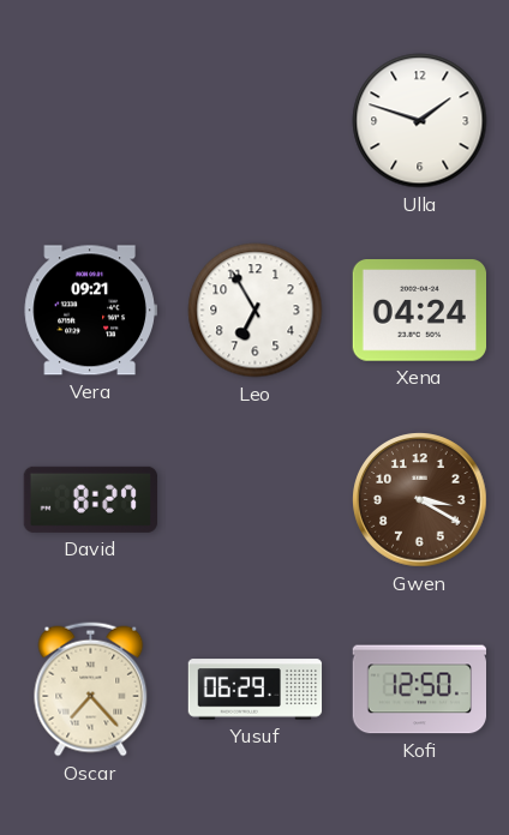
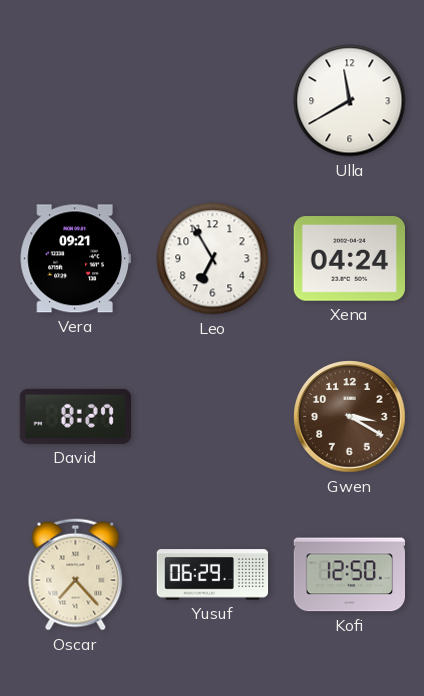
Ulla: 1:48 -> 11:40
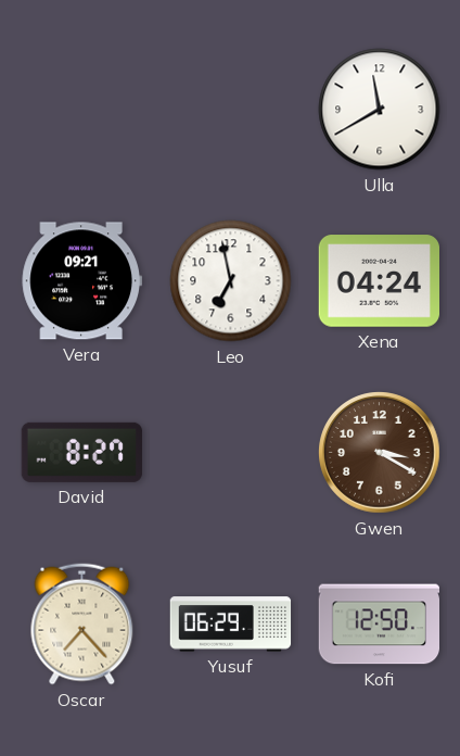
Leo: 6:55 -> 6:58
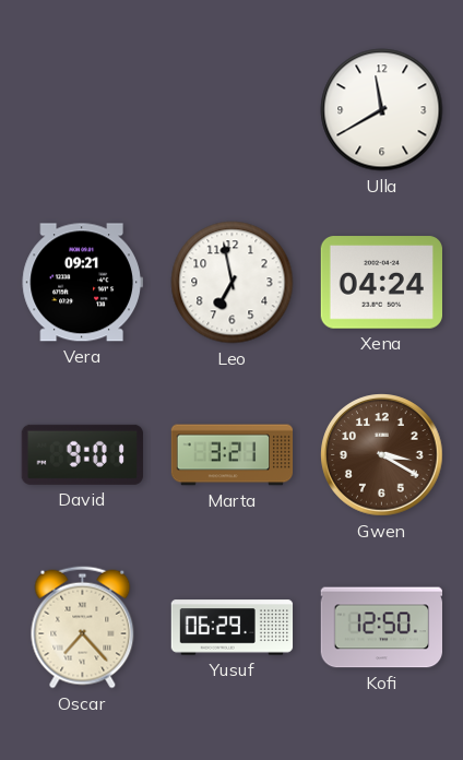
David: 8:27 -> 9:01
Marta: none -> 3:21
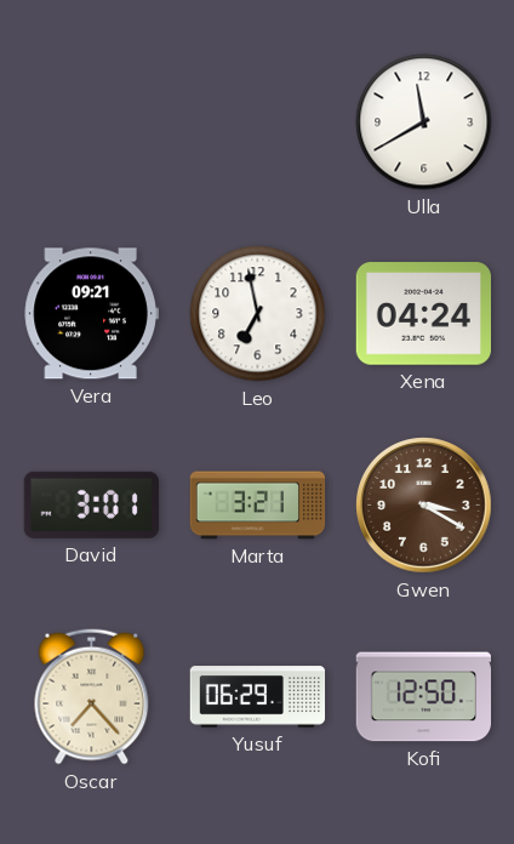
David: 9:01 -> 3:01
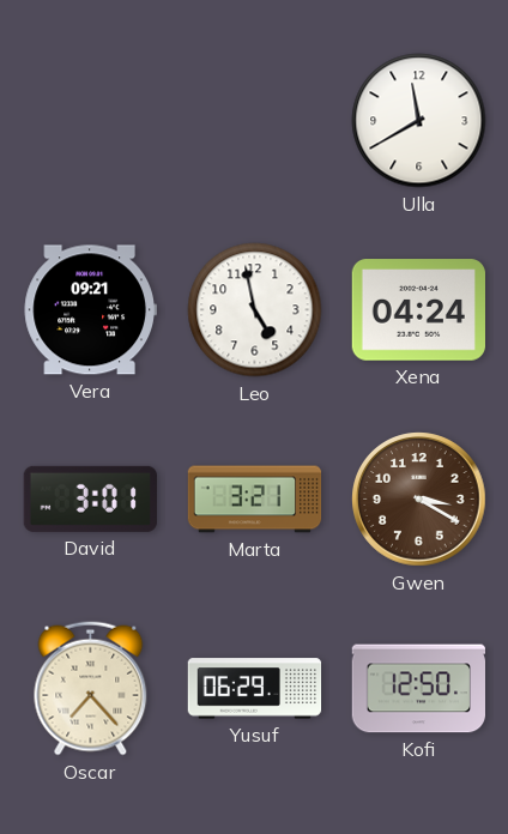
Leo: 6:58 -> 4:58
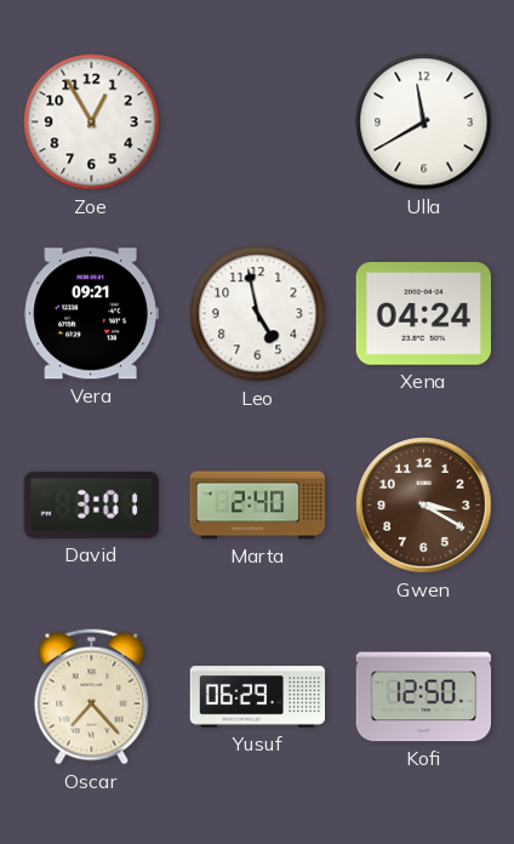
Zoe: none -> 12:55
Marta: 3:21 -> 2:40
